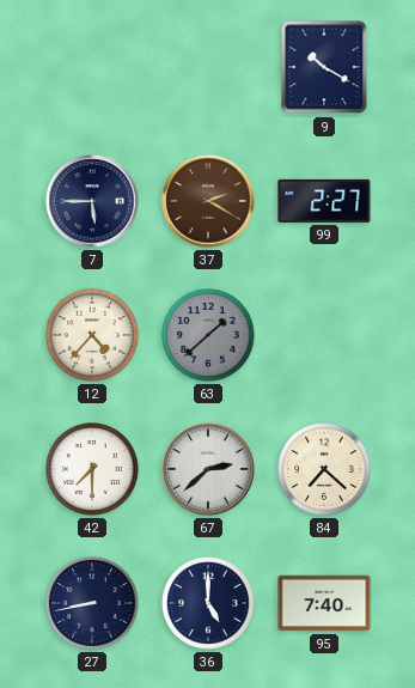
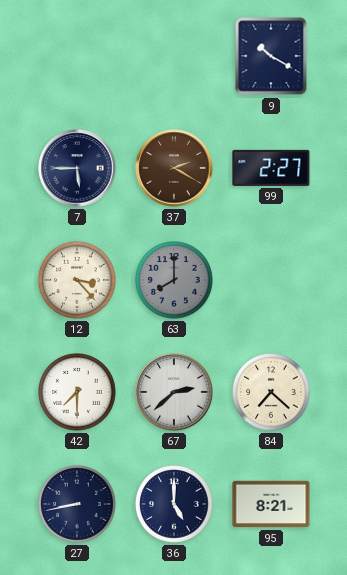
12: 4:37 -> 3:23
63: 1:38 -> 8:00
95: 7:40 -> 8:21
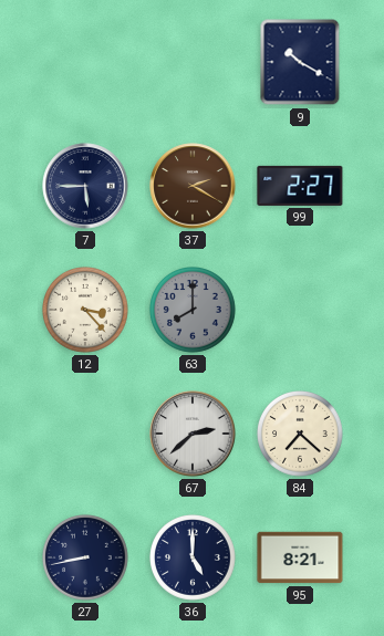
42: 7:30 -> none
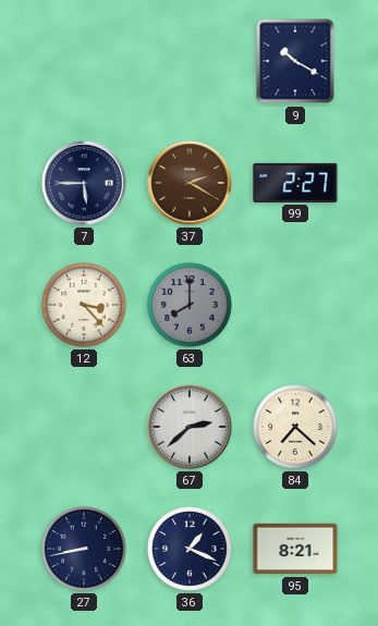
36: 5:00 -> 1:19
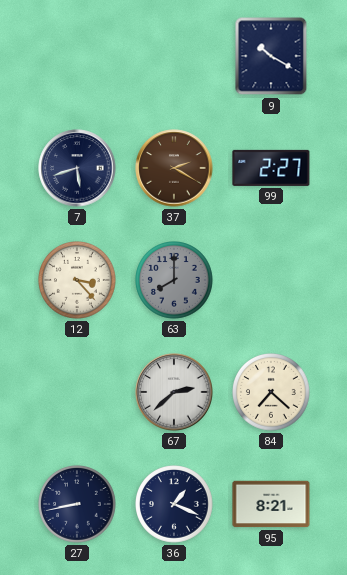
7: 5:45 -> 5:42
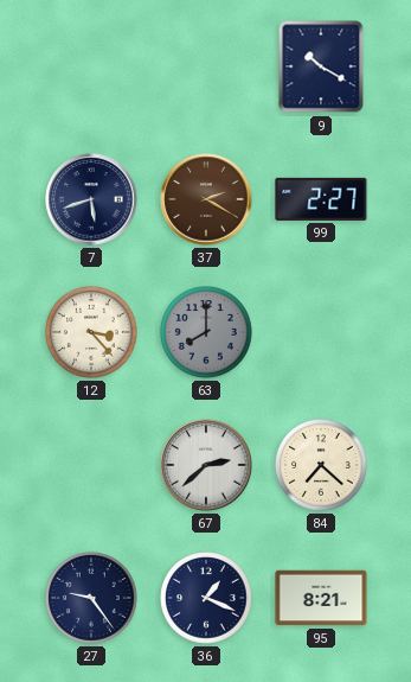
27: 8:43 -> 9:24
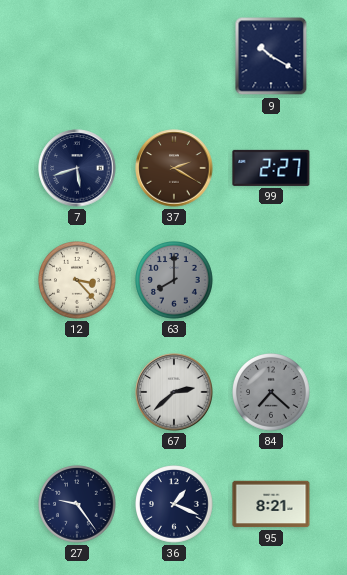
84 dial: cream -> grey
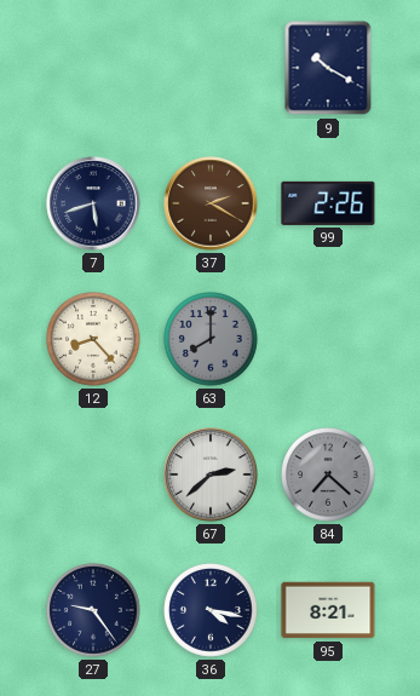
99: 2:27 -> 2:26
12: 3:23 -> 8:23
36: 1:19 -> 4:17
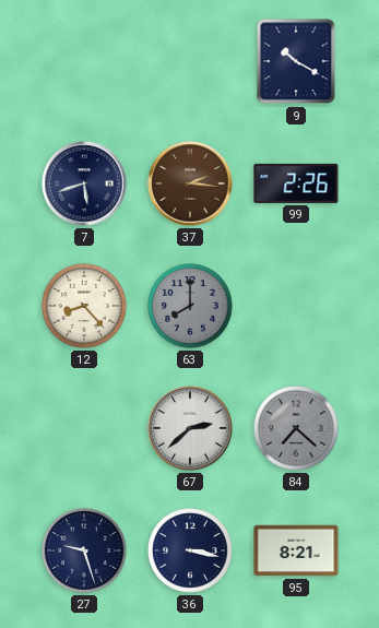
37: 2:20 -> 2:16
27: 9:24 -> 9:27
36: 4:17 -> 3:17
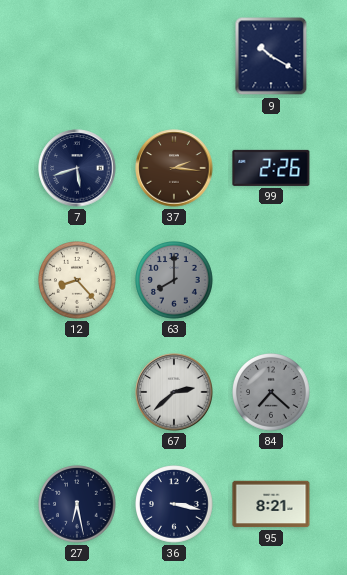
27: 9:27 -> 6:28
